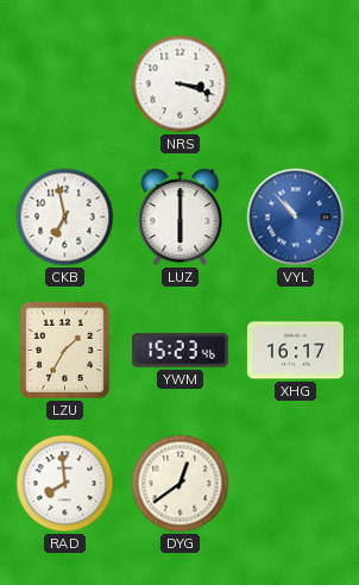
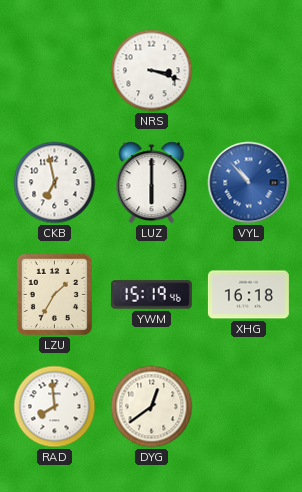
YWM: 15:23 -> 15:19
XHG: 16:17 -> 16:18
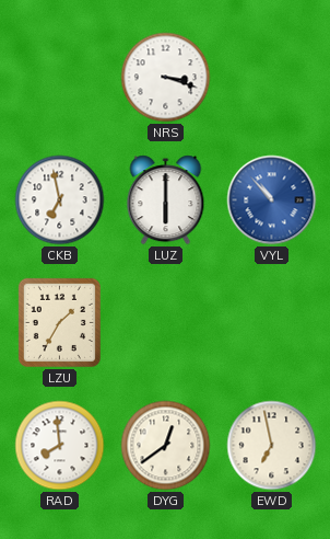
YWM: 15:19 -> none
XHG: 16:18 -> none
EWD: none -> 6:58
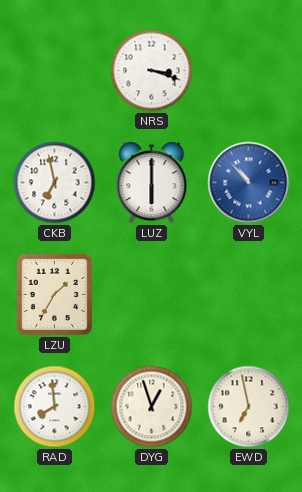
DYG: 12:39 -> 12:57
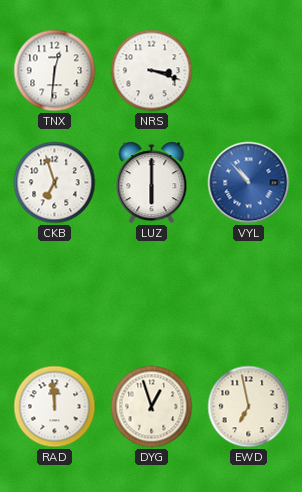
TNX: none -> 12:31
CKB: 6:58 -> 6:57
LZU: 1:35 -> none
RAD: 7:59 -> 11:59
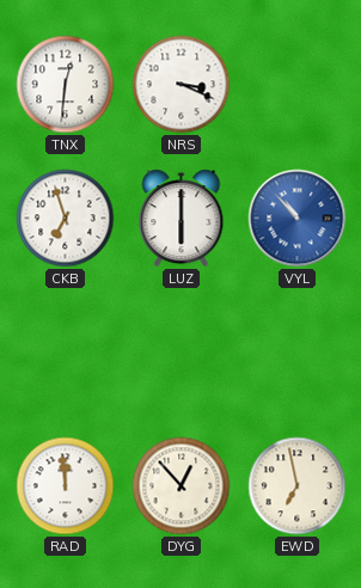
NRS: 3:18 -> 3:19
DYG: 12:57 -> 12:53
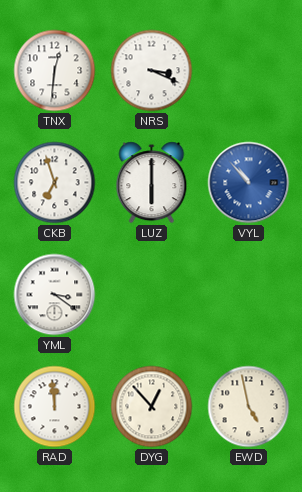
YML: none -> 3:21
EWD: 6:58 -> 4:58
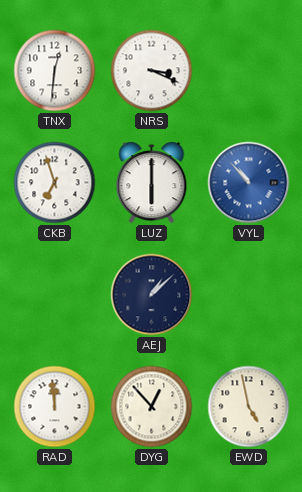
YML: 3:21 -> none
AEJ: none -> 1:08
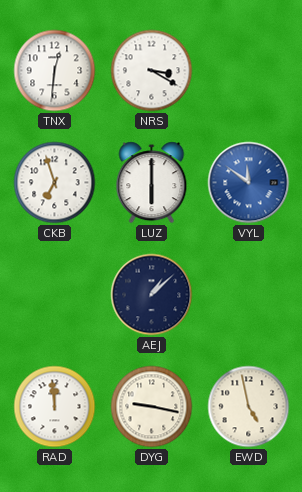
NRS: 3:19 -> 3:20
VYL: 10:53 -> 11:51
DYG: 12:53 -> 9:17
